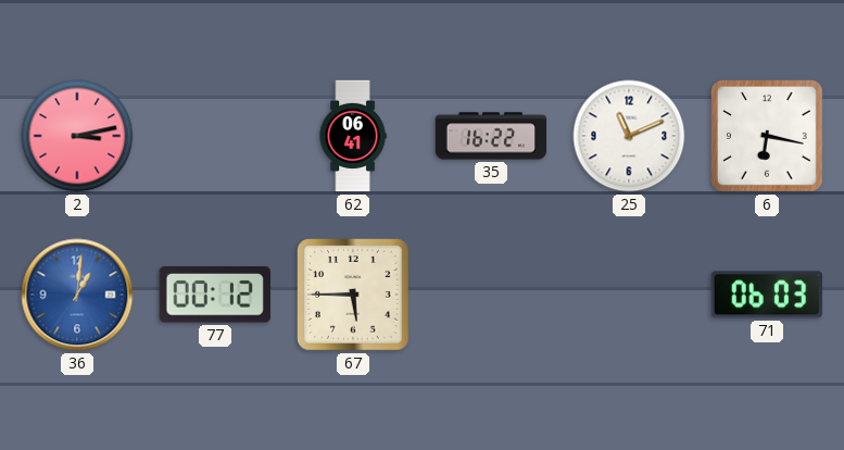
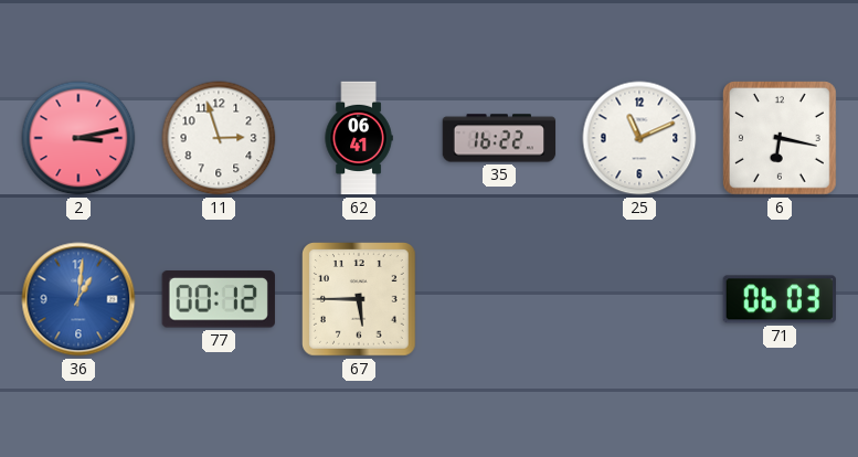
11: none -> 2:57
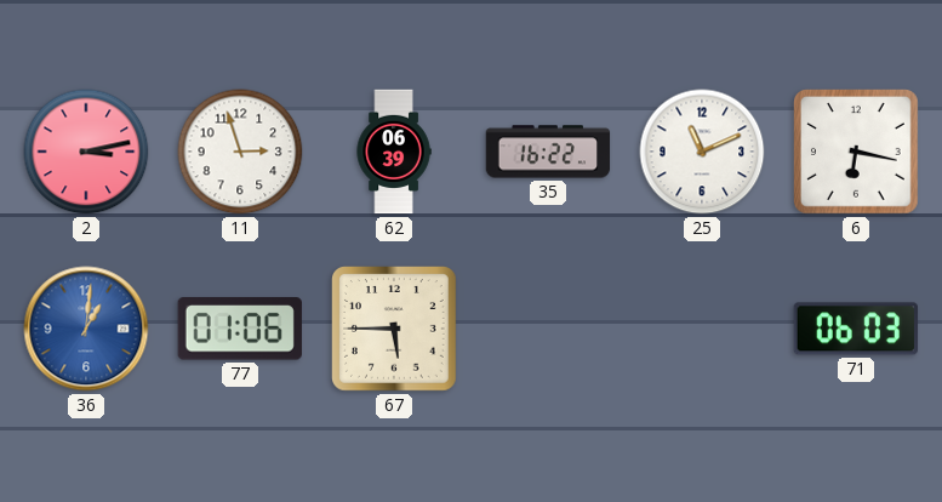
62: 06:41 -> 06:39
77: 00:12 -> 01:06
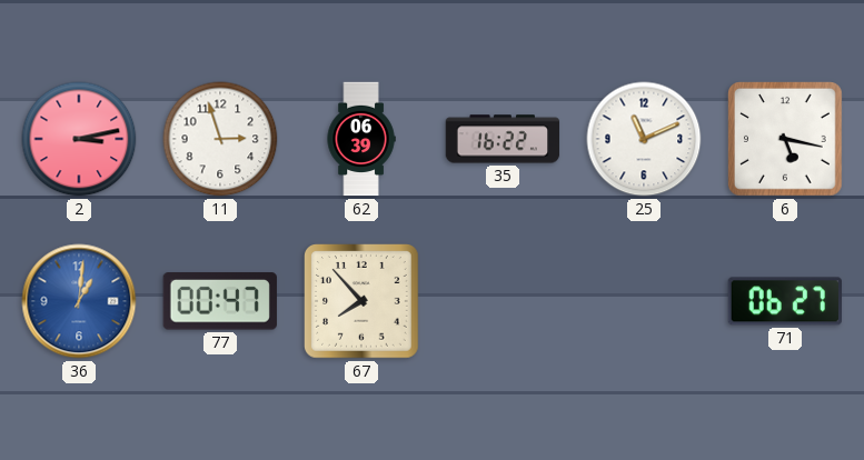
6: 6:17 -> 5:17
77: 01:06 -> 00:47
67: 5:45 -> 7:53
71: 06:03 -> 06:27
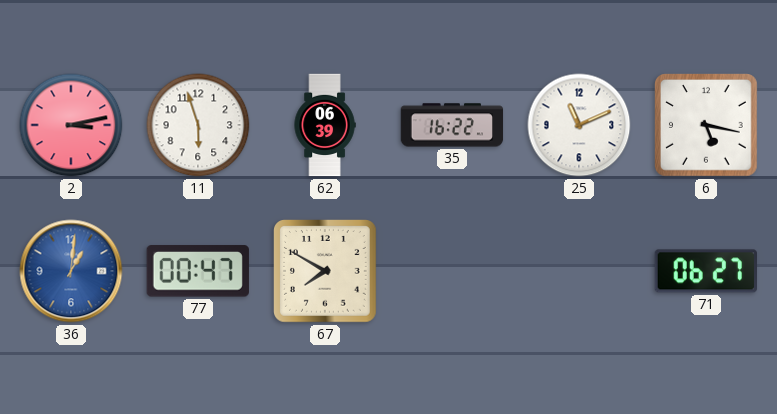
11: 2:57 -> 5:57
67: 7:53 -> 7:50
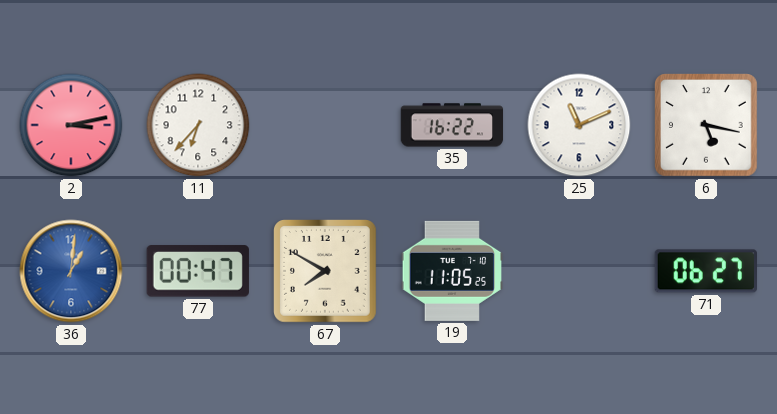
11: 5:57 -> 6:37
62: 06:39 -> none
19: none -> 11:05
